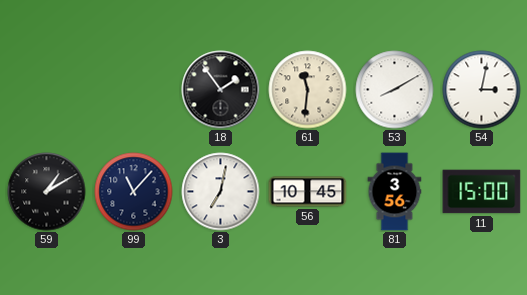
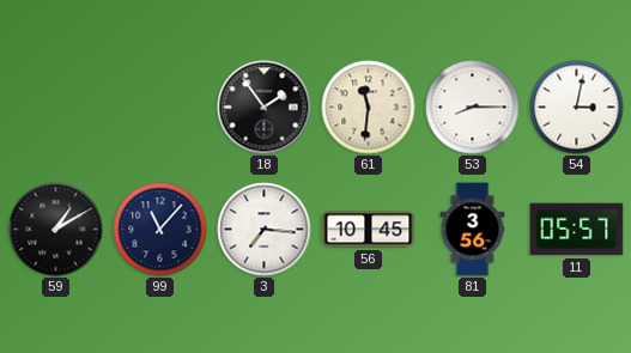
53: 8:10 -> 8:15
3: 7:02 -> 7:16
11: 15:00 -> 05:57
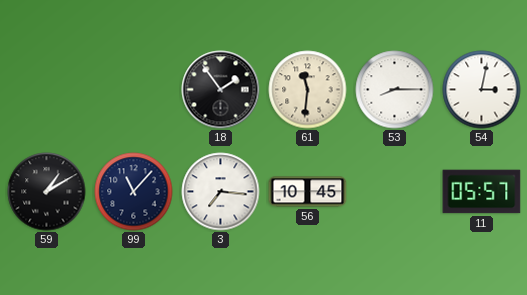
81: 3:56 -> none
